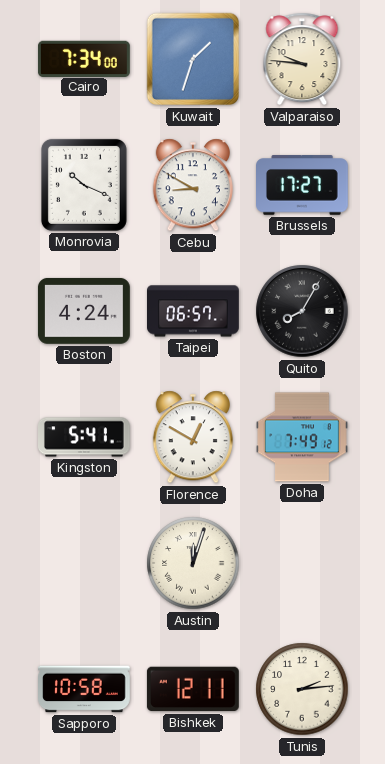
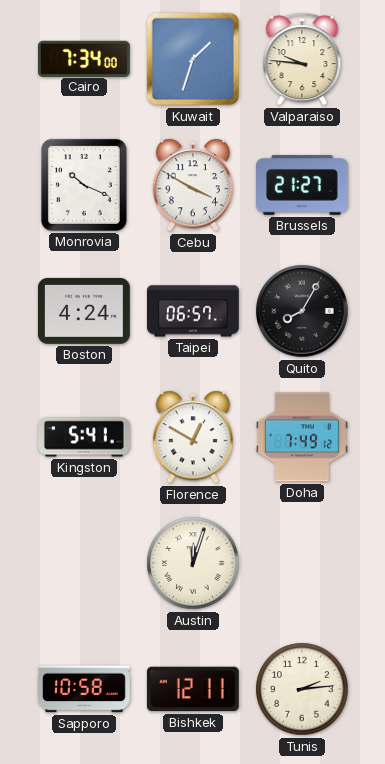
Cebu: 8:50 -> 3:50
Brussels: 17:27 -> 21:27
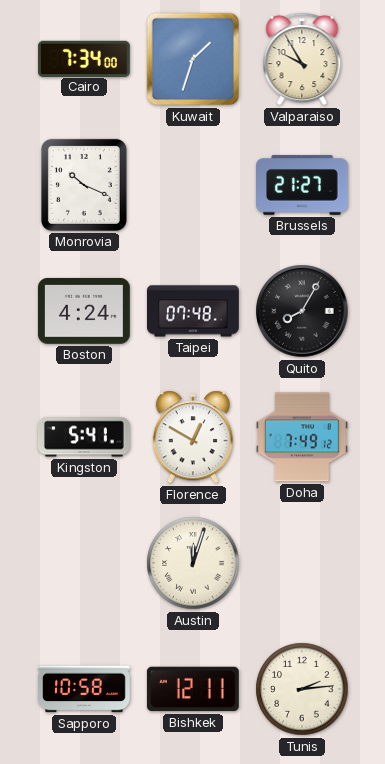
Valparaiso: 9:46 -> 9:55
Cebu: 3:50 -> none
Taipei: 06:57 -> 07:48
